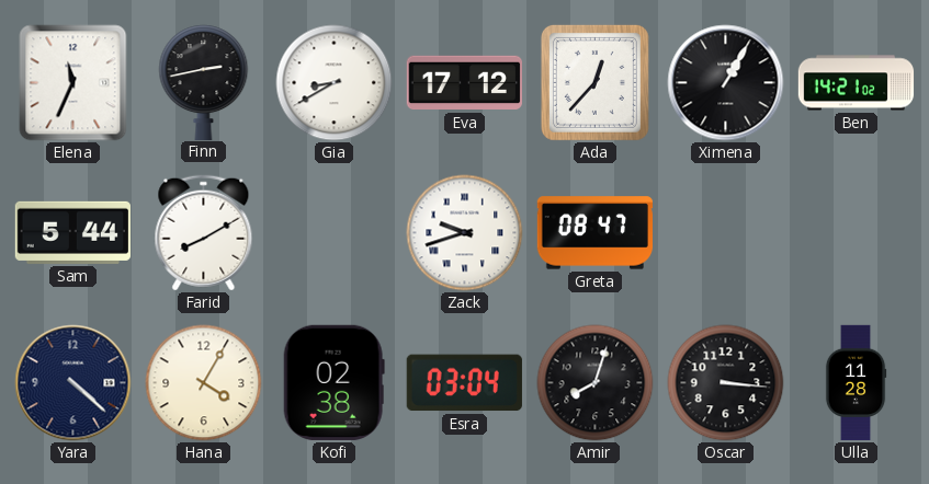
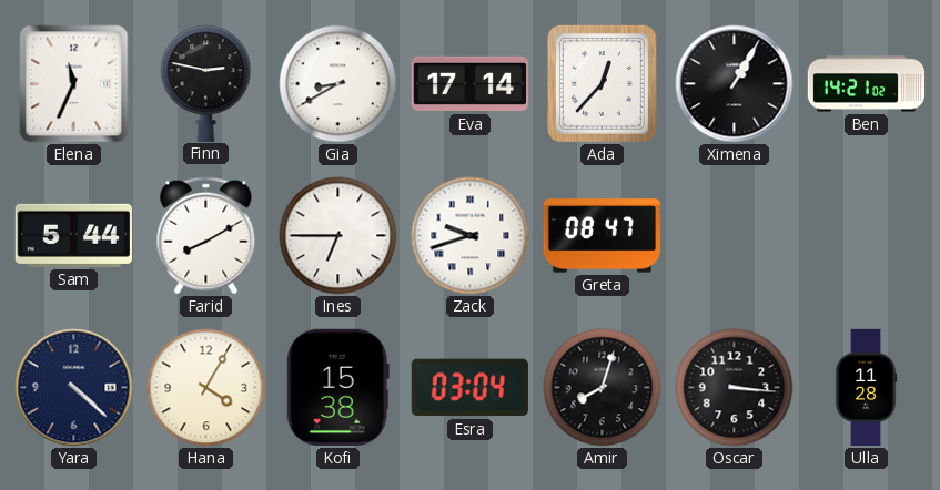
Finn: 2:43 -> 2:47
Eva: 17:12 -> 17:14
Ines: none -> 6:45
Kofi: 02:38 -> 15:38
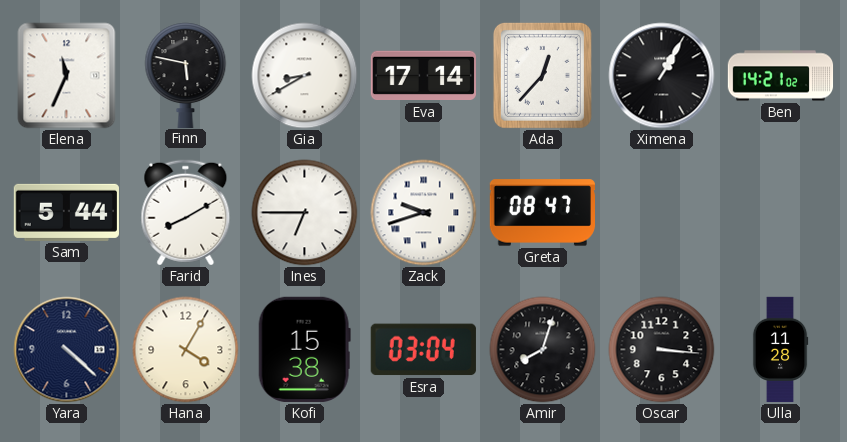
Finn: 2:47 -> 5:47
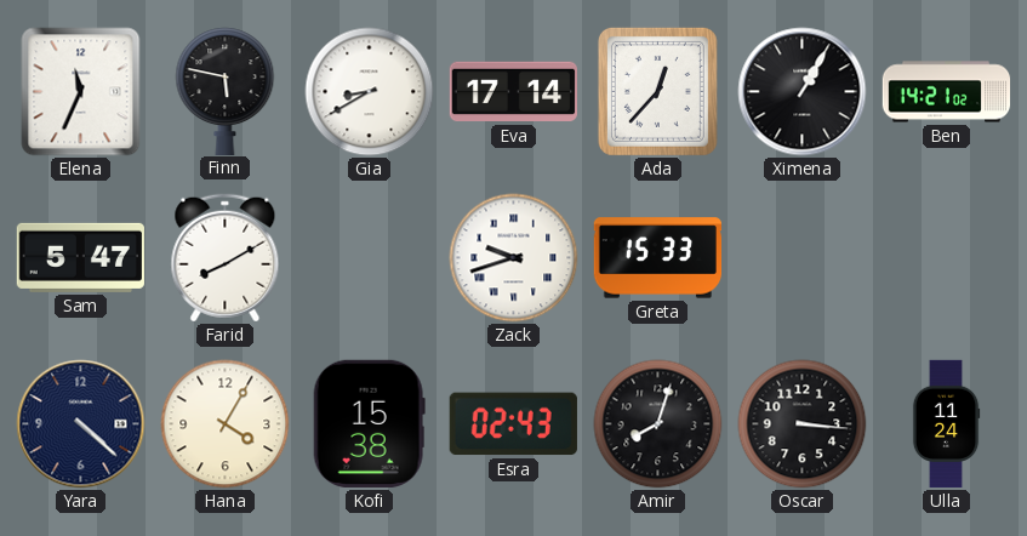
Sam: 5:44 -> 5:47
Ines: 6:45 -> none
Greta: 08:47 -> 15:33
Esra: 03:04 -> 02:43
Ulla: 11:28 -> 11:24
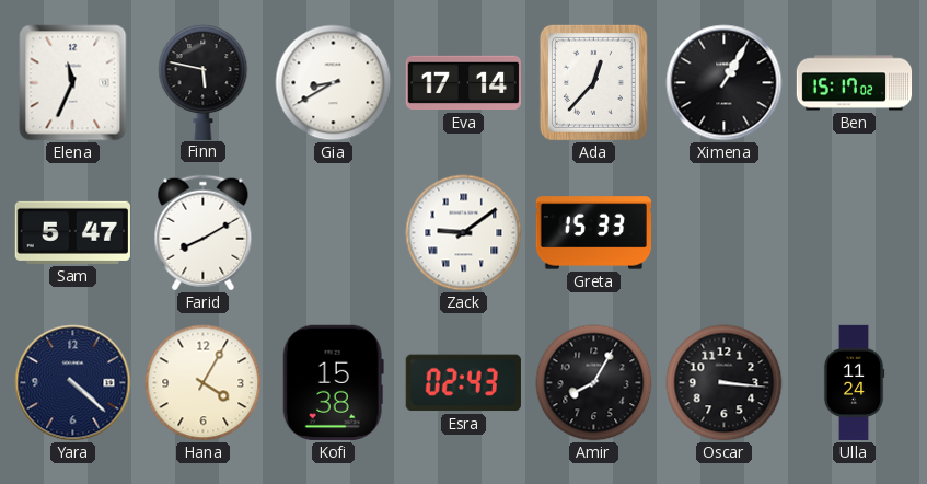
Ben: 14:21 -> 15:17
Zack: 9:42 -> 9:09
Amir: 8:03 -> 8:05
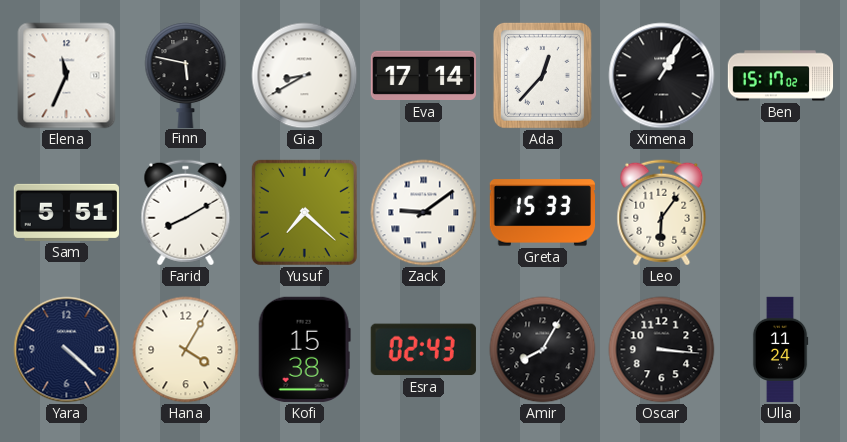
Sam: 5:47 -> 5:51
Yusuf: none -> 7:22
Leo: none -> 6:06
